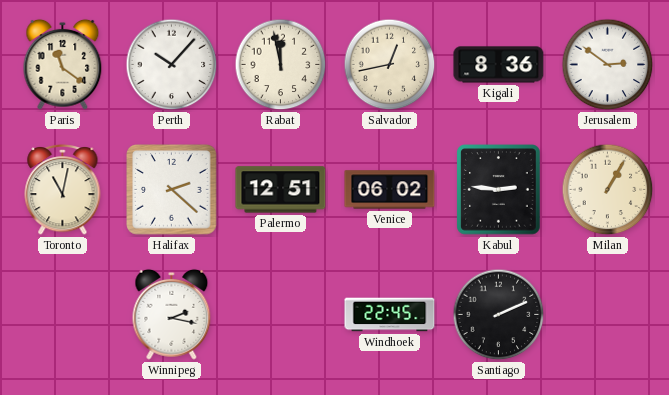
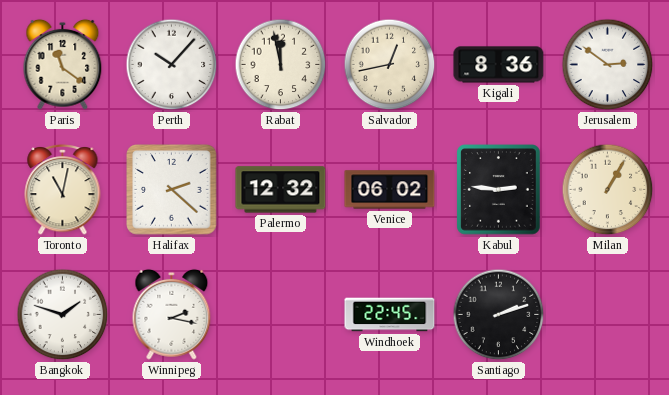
Palermo: 12:51 -> 12:32
Bangkok: none -> 1:48
Santiago: 2:11 -> 2:12
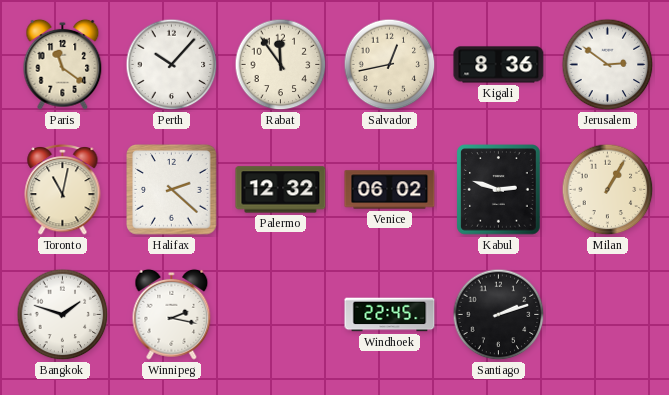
Rabat: 11:58 -> 11:54
Kabul: 2:46 -> 2:48
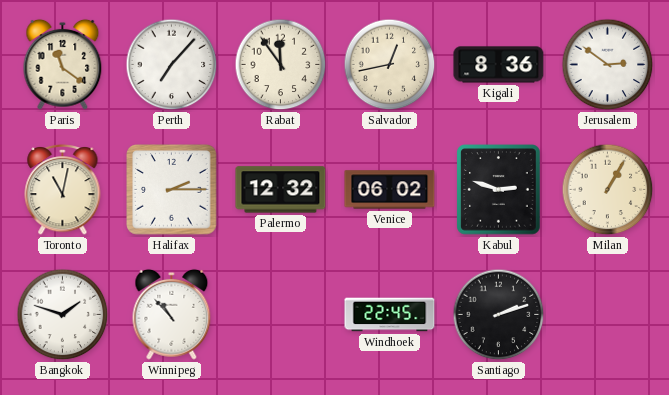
Perth: 10:07 -> 7:07
Halifax: 2:22 -> 2:15
Winnipeg: 2:17 -> 10:53
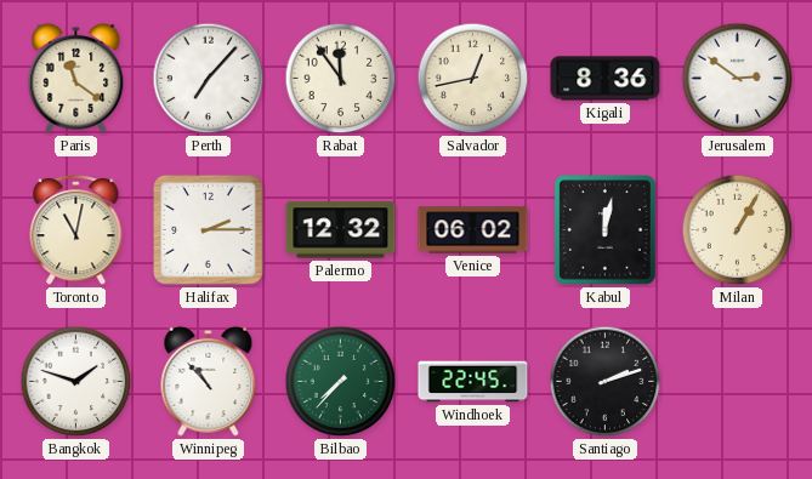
Kabul: 2:48 -> 12:02
Bilbao: none -> 7:37
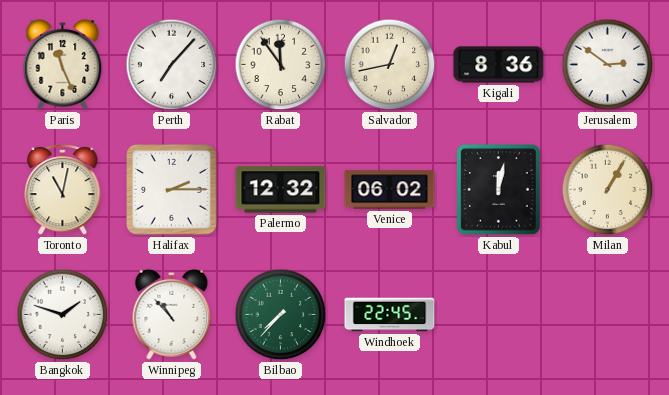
Paris: 11:21 -> 11:26
Santiago: 2:12 -> none
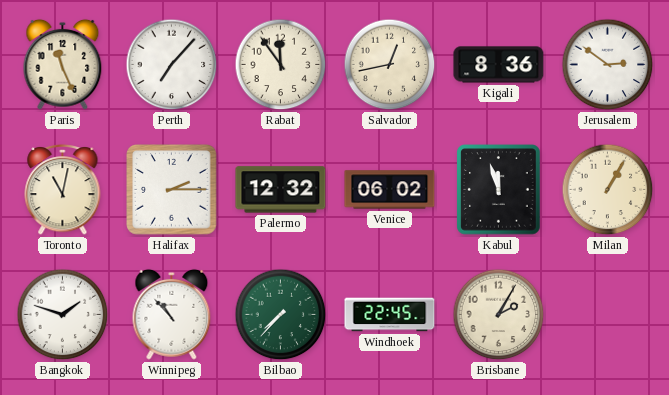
Kabul: 12:02 -> 11:57
Brisbane: none -> 2:05
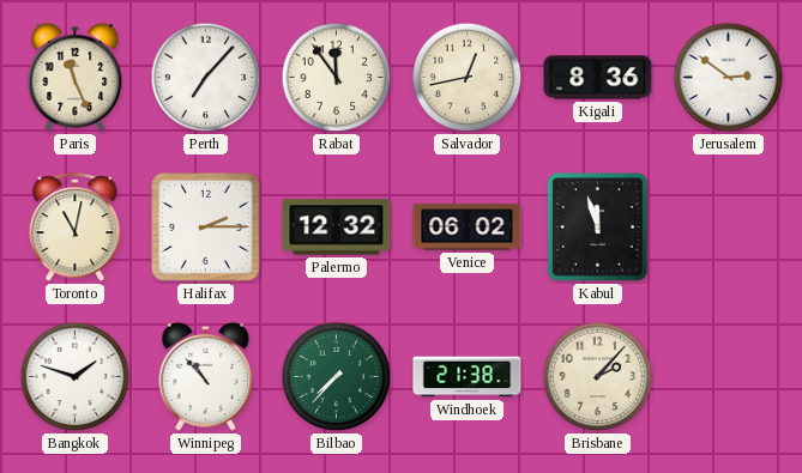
Milan: 1:05 -> none
Windhoek: 22:45 -> 21:38
Brisbane: 2:05 -> 2:07
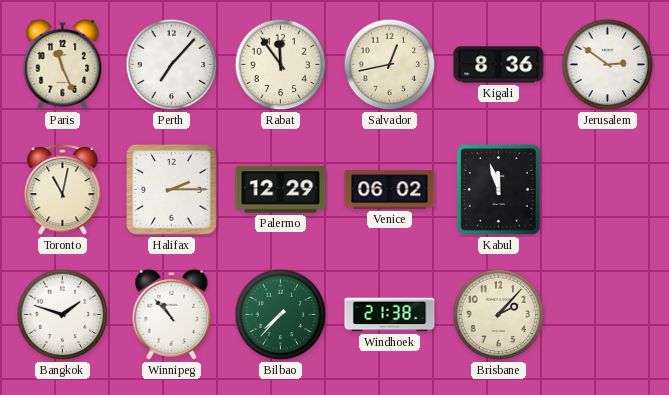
Palermo: 12:32 -> 12:29
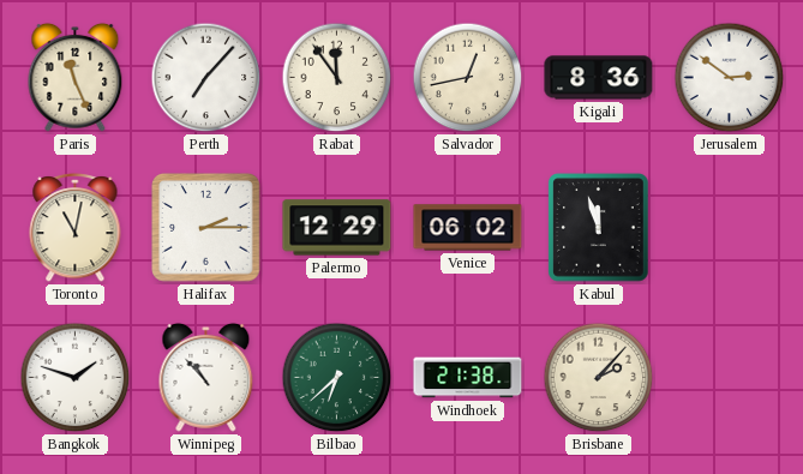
Bilbao: 7:37 -> 6:38
